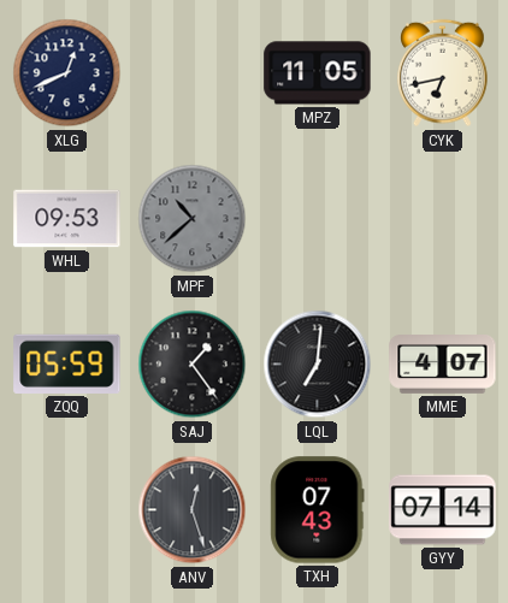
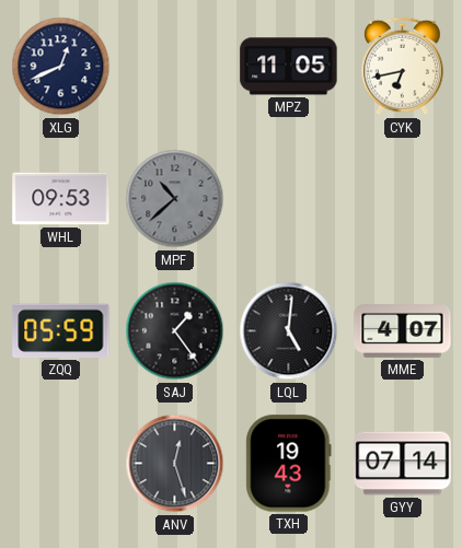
LQL: 7:01 -> 5:01
TXH: 07:43 -> 19:43
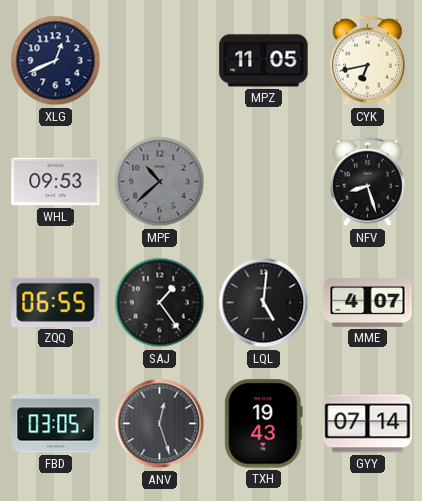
NFV: none -> 8:27
ZQQ: 05:59 -> 06:55
FBD: none -> 03:05
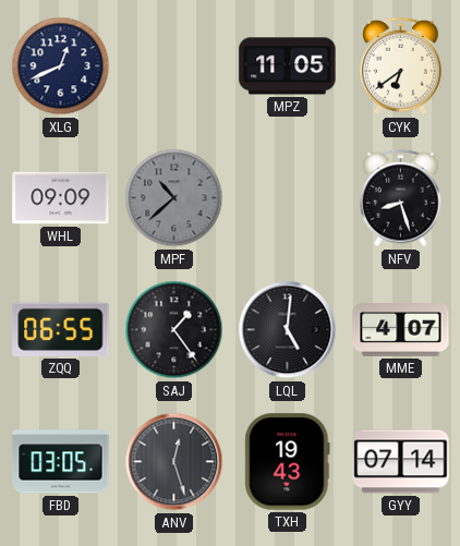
CYK: 6:43 -> 6:39
WHL: 09:53 -> 09:09
